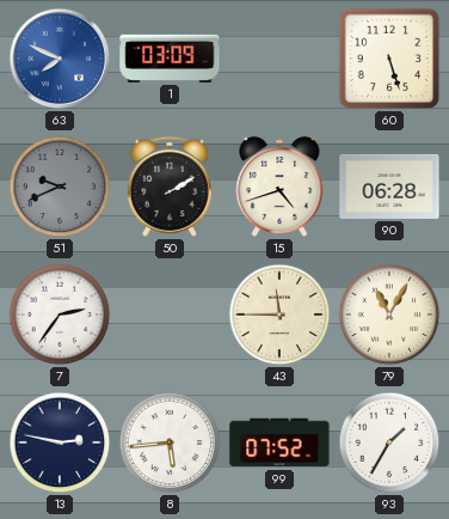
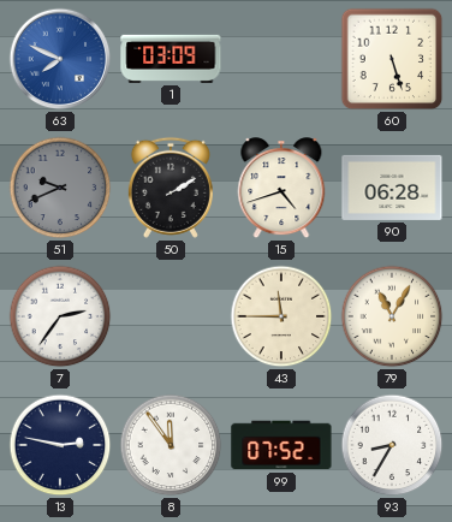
8: 5:44 -> 11:54
93: 1:35 -> 8:35
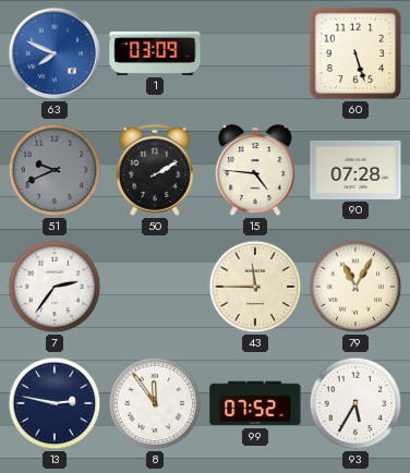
15: 4:42 -> 4:46
90: 06:28 -> 07:28
93: 8:35 -> 5:35
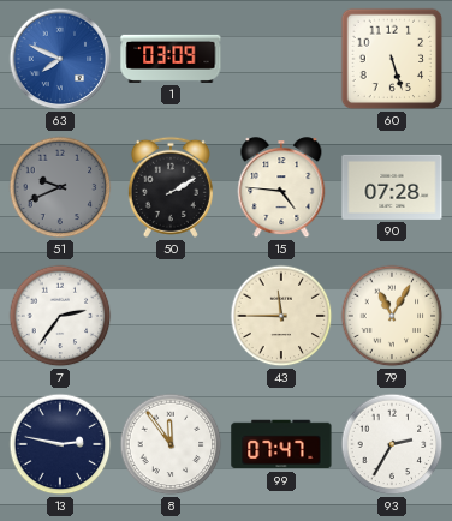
99: 07:52 -> 07:47
93: 5:35 -> 2:35
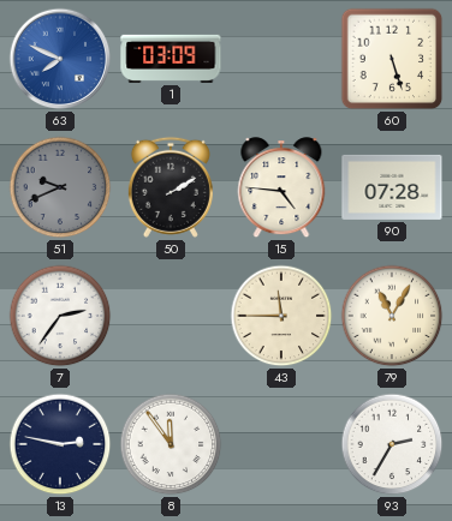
99: 07:47 -> none
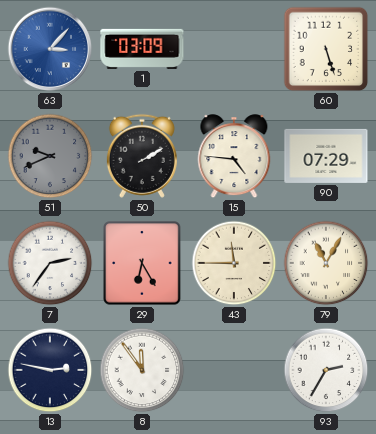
63: 7:49 -> 3:07
90: 07:28 -> 07:29
29: none -> 6:25
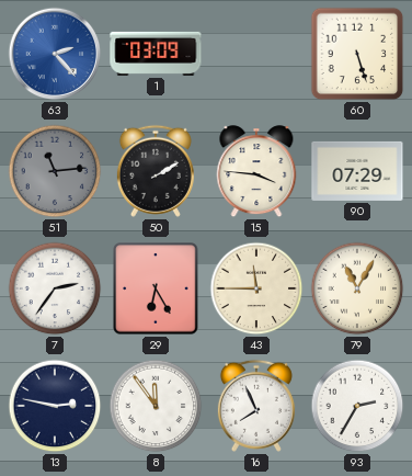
63: 3:07 -> 2:23
51: 9:41 -> 11:14
15: 4:46 -> 3:46
16: none -> 7:56
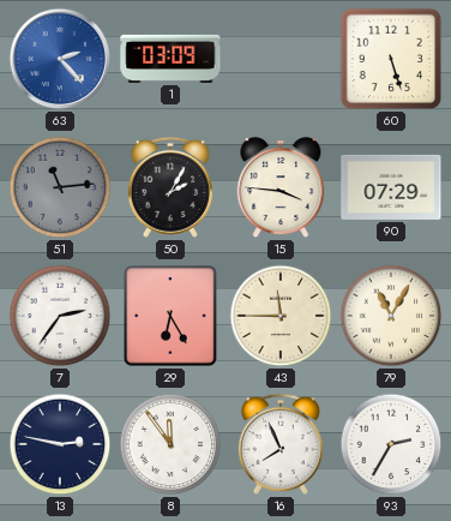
50: 2:10 -> 2:05
